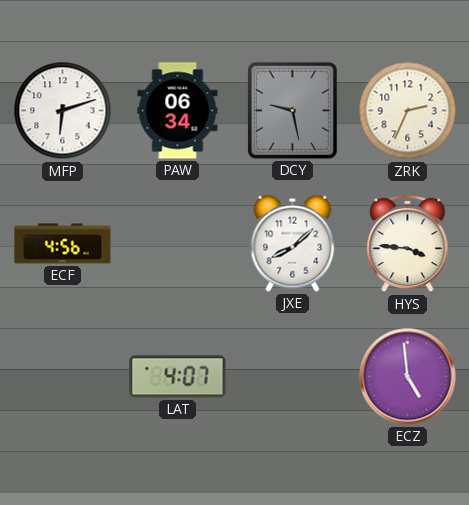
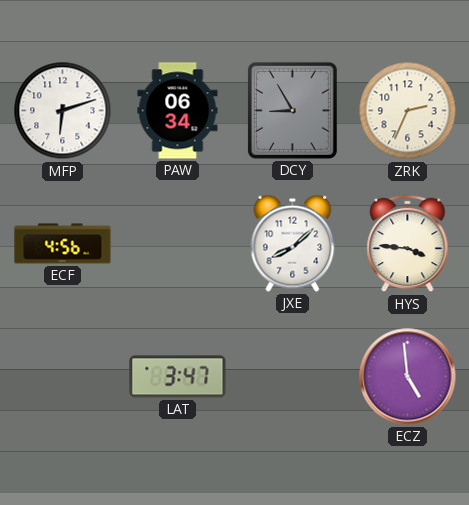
DCY: 9:28 -> 8:55
LAT: 4:07 -> 3:47
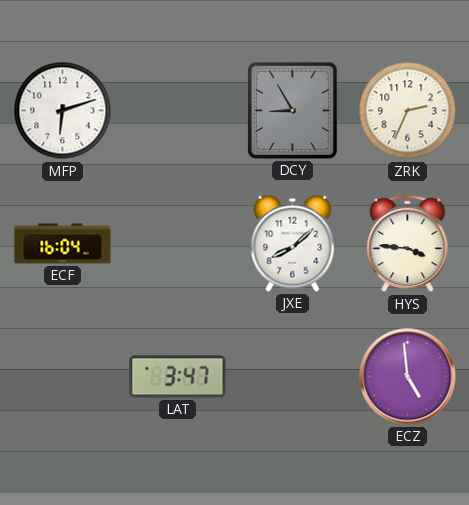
PAW: 06:34 -> none
ECF: 4:56 -> 16:04
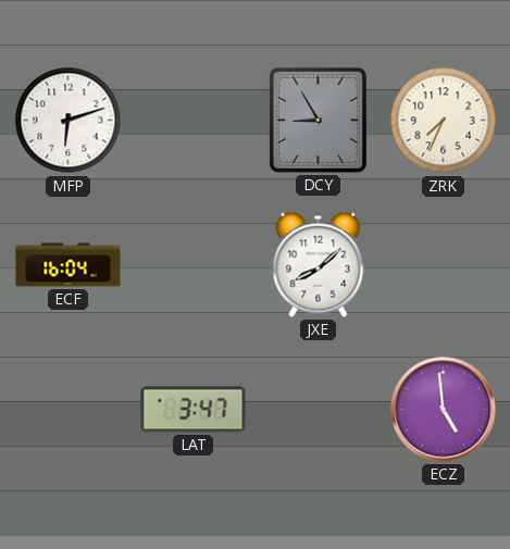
ZRK: 2:34 -> 7:34
HYS: 3:46 -> none
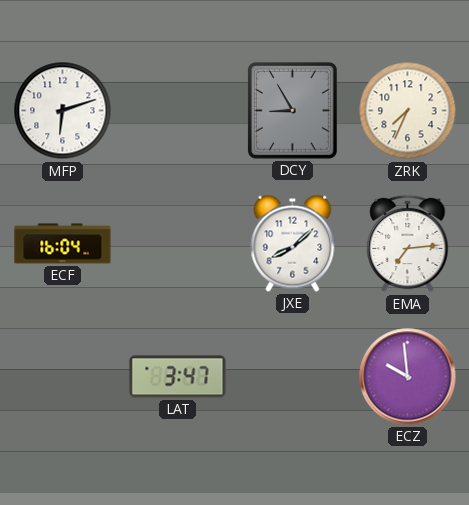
EMA: none -> 7:14
ECZ: 4:59 -> 9:59
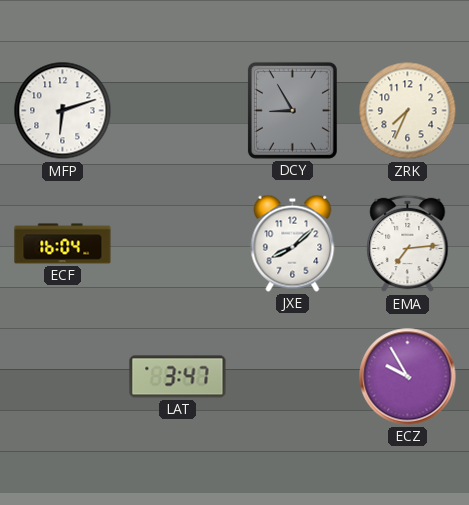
ECZ: 9:59 -> 9:55
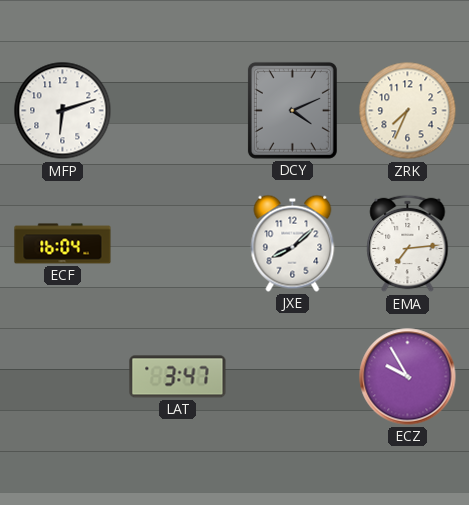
DCY: 8:55 -> 4:11
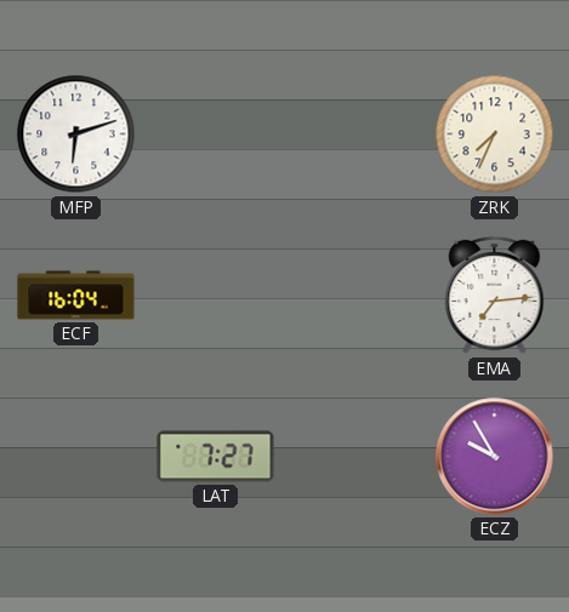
DCY: 4:11 -> none
JXE: 8:08 -> none
LAT: 3:47 -> 7:27
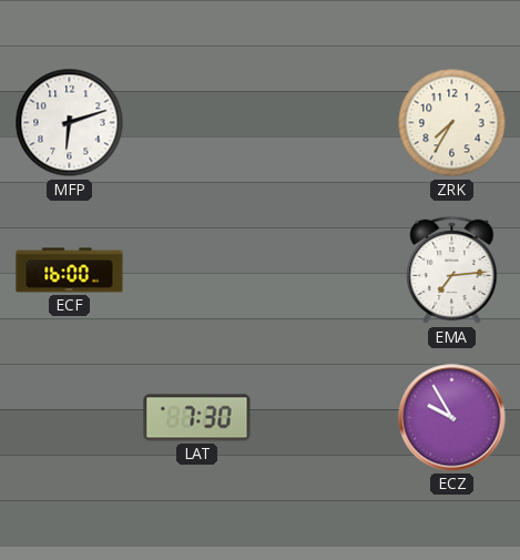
ZRK: 7:34 -> 7:35
ECF: 16:04 -> 16:00
LAT: 7:27 -> 7:30
